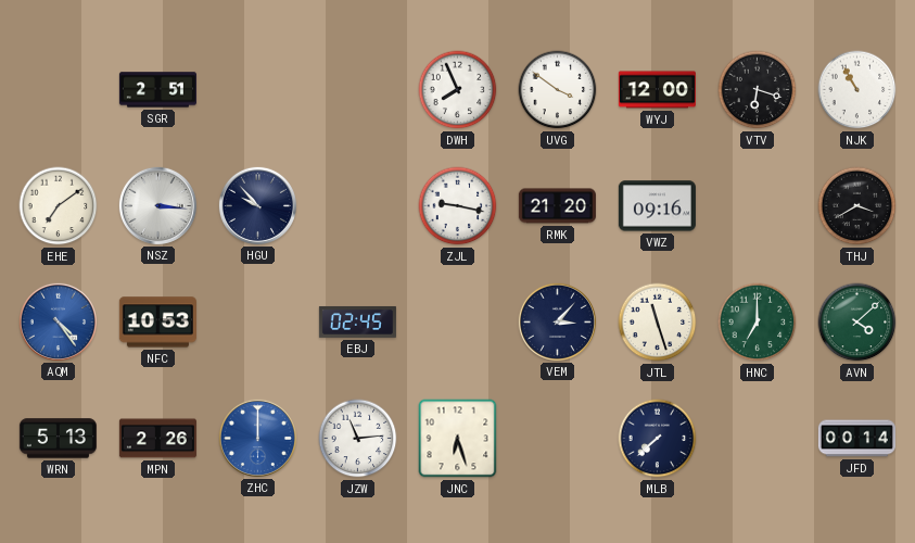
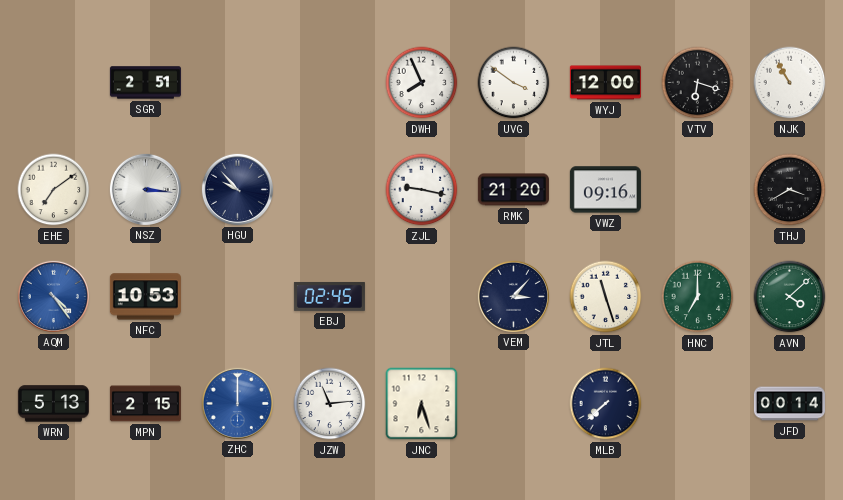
MPN: 2:26 -> 2:15
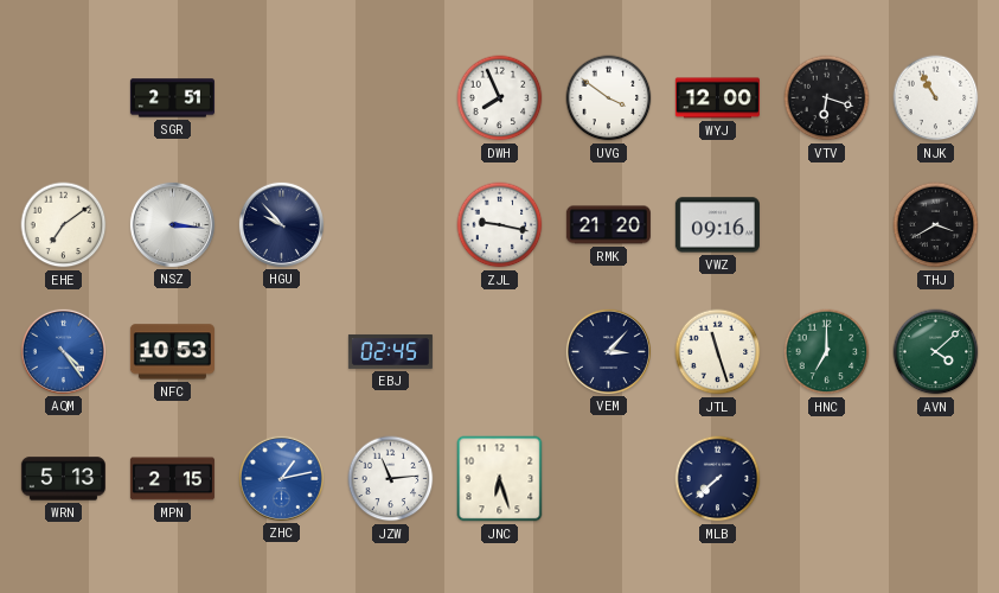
ZHC: 12:00 -> 1:13
JFD: 00:14 -> none
